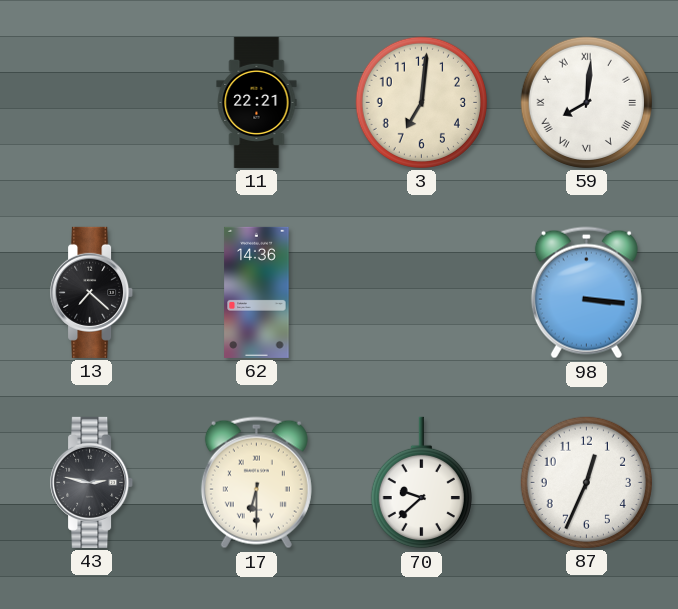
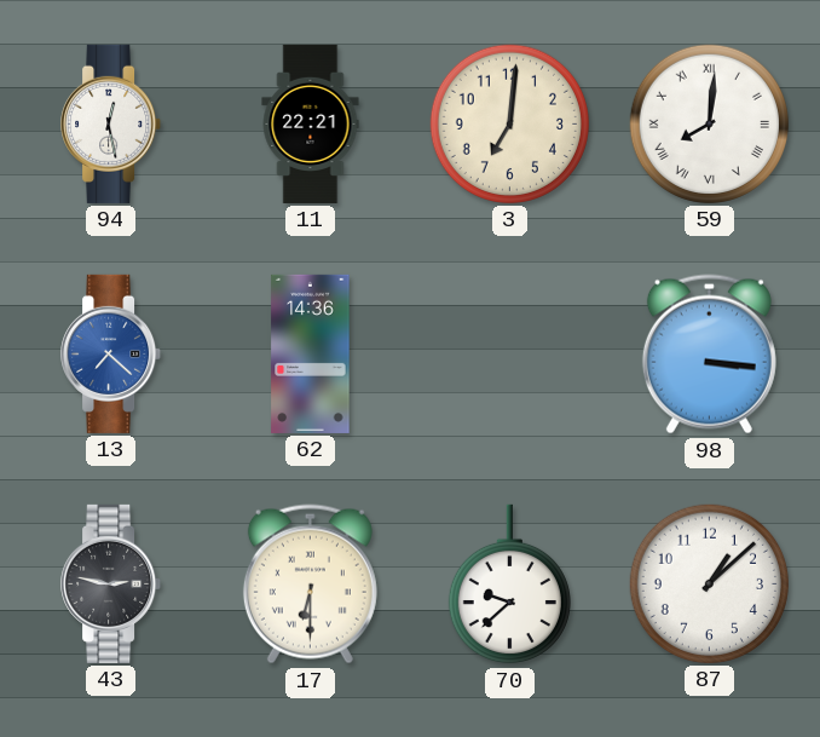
94: none -> 12:28
13 dial: black -> blue
87: 12:34 -> 1:08
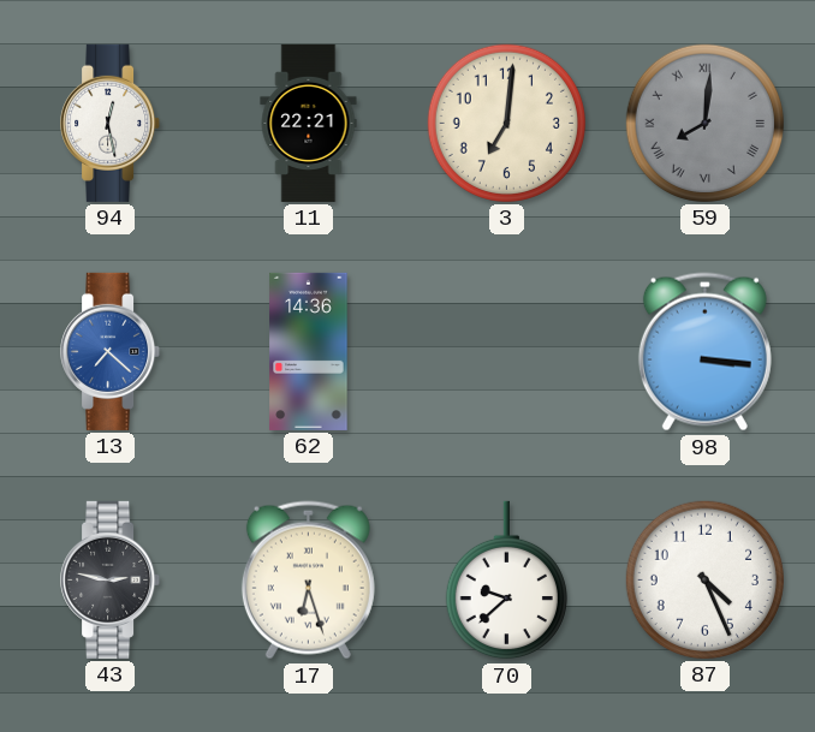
59 dial: white -> grey
17: 6:30 -> 6:27
87: 1:08 -> 4:26
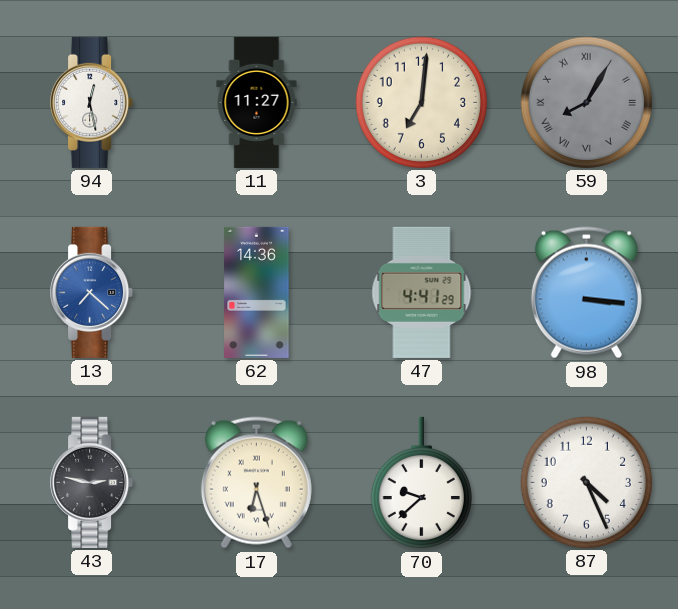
11: 22:21 -> 11:27
59: 8:01 -> 8:05
47: none -> 4:41
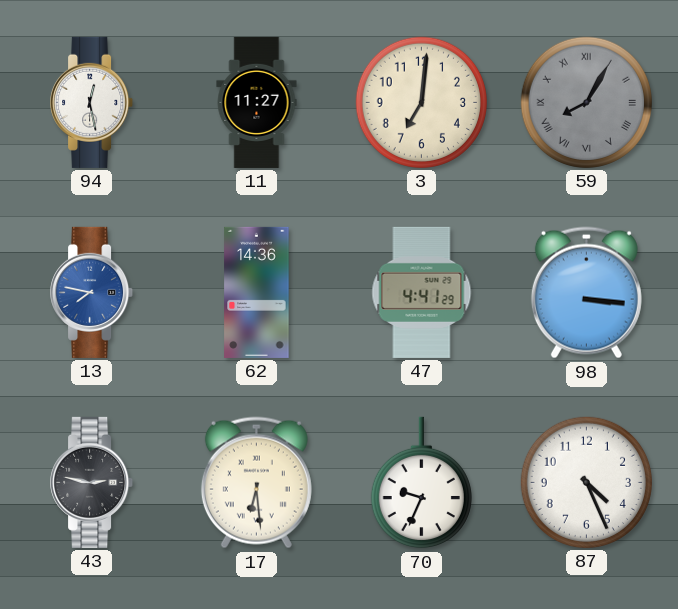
13: 7:22 -> 7:47
17: 6:27 -> 6:29
70: 9:38 -> 9:34
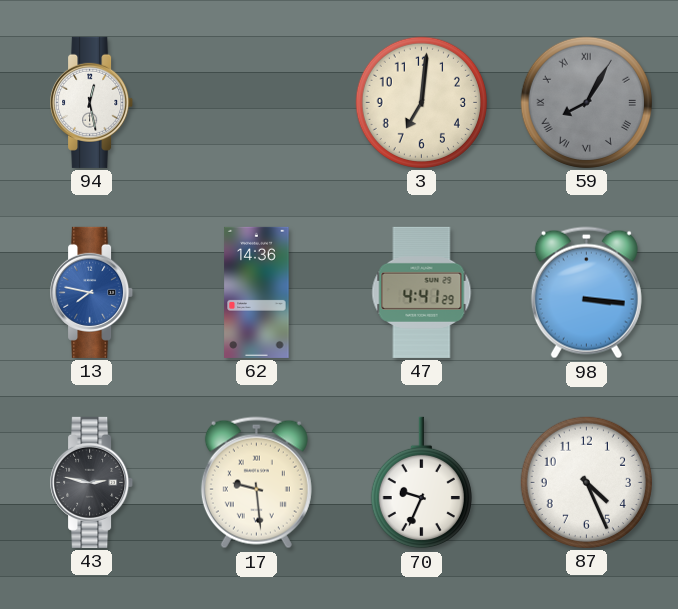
11: 11:27 -> none
17: 6:29 -> 9:29
